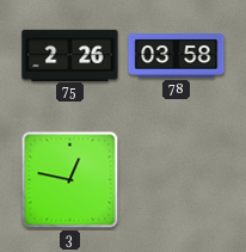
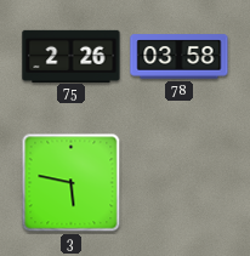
3: 12:47 -> 5:47
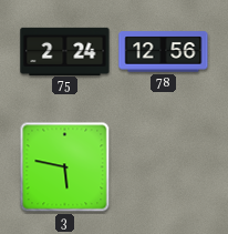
75: 2:26 -> 2:24
78: 03:58 -> 12:56
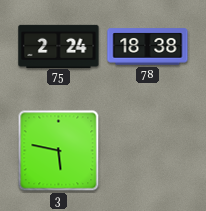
78: 12:56 -> 18:38
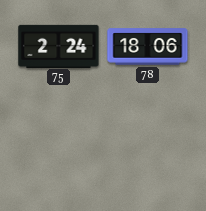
78: 18:38 -> 18:06
3: 5:47 -> none
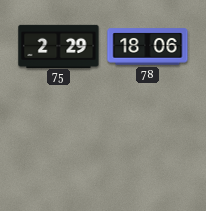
75: 2:24 -> 2:29
